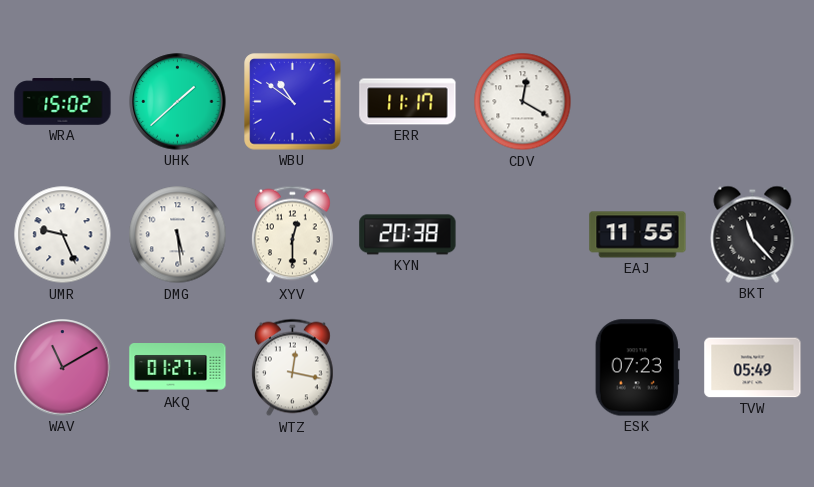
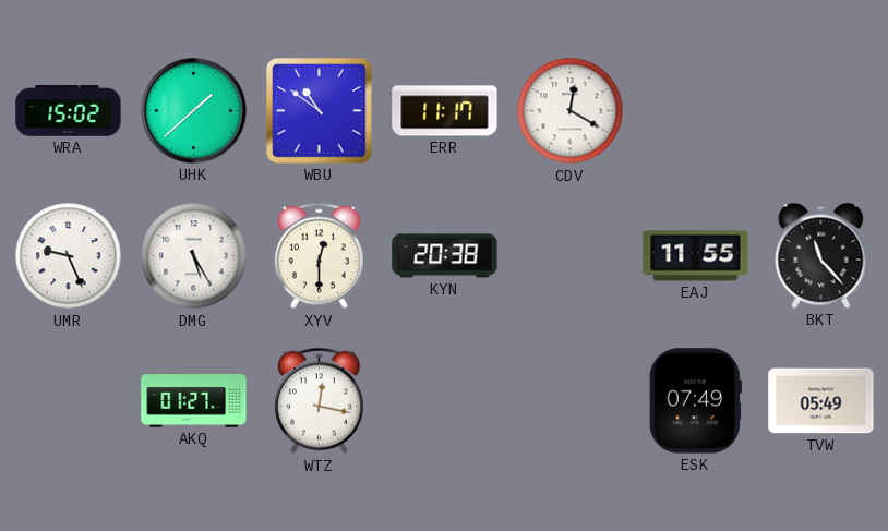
DMG: 5:29 -> 5:25
WAV: 11:10 -> none
ESK: 07:23 -> 07:49
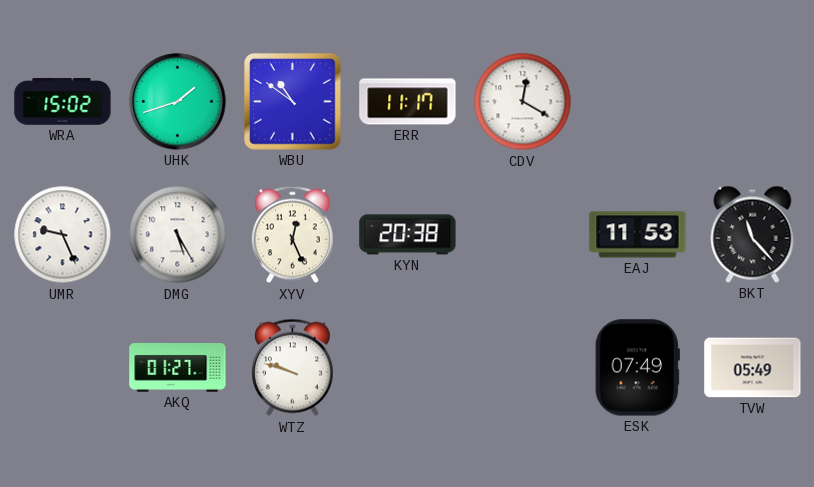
UHK: 1:38 -> 1:42
XYV: 12:30 -> 12:26
EAJ: 11:55 -> 11:53
WTZ: 12:17 -> 9:48
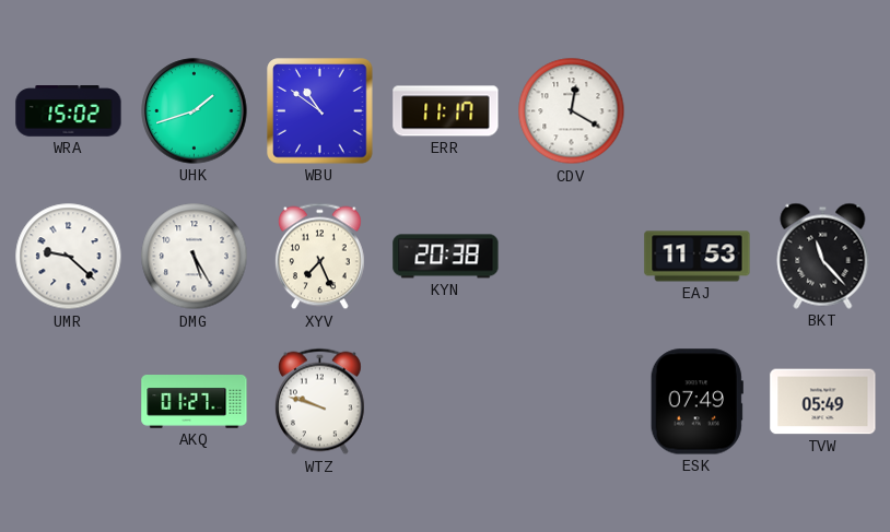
UMR: 9:26 -> 9:22
XYV: 12:26 -> 7:26
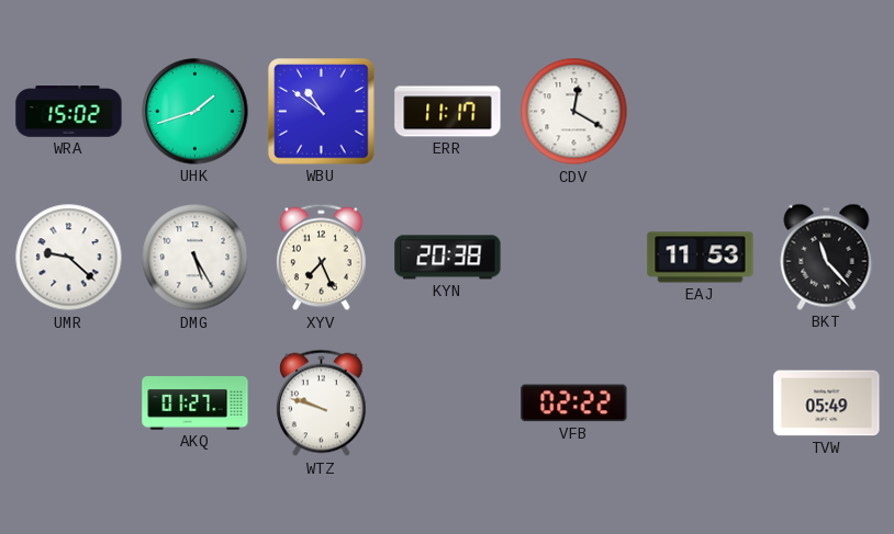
VFB: none -> 02:22
ESK: 07:49 -> none
